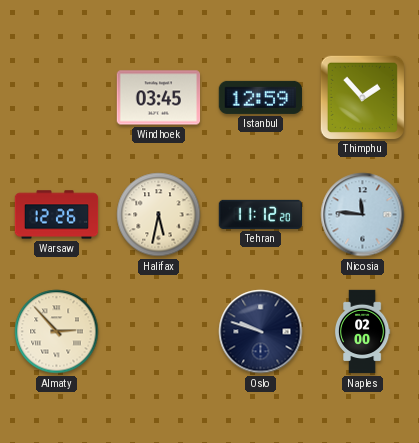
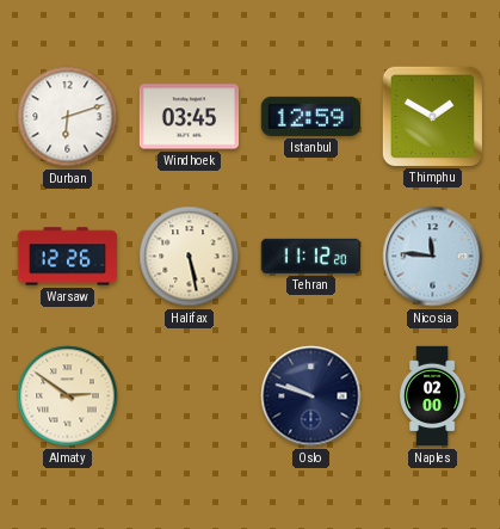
Durban: none -> 6:12
Thimphu: 1:53 -> 1:50
Halifax: 5:32 -> 5:28
Almaty: 2:53 -> 2:51
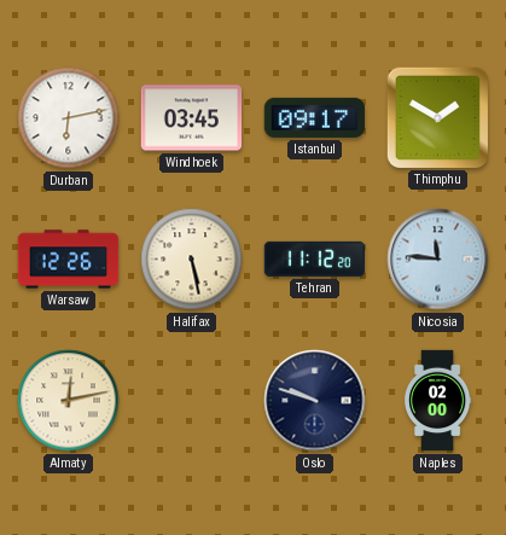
Durban: 6:12 -> 6:13
Istanbul: 12:59 -> 09:17
Almaty: 2:51 -> 12:13
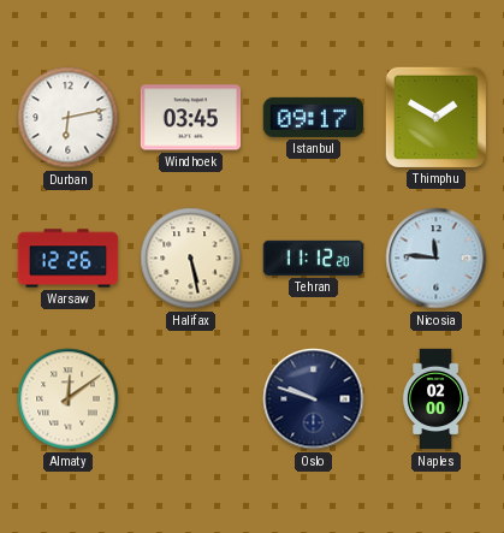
Almaty: 12:13 -> 12:09
